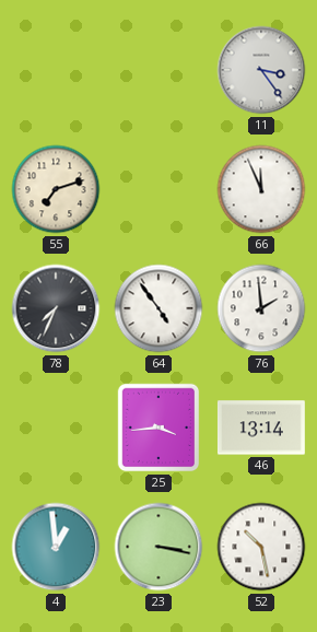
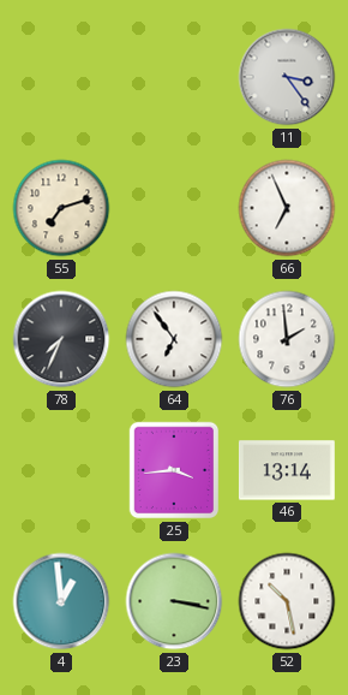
66: 11:56 -> 6:56
64: 4:54 -> 6:54
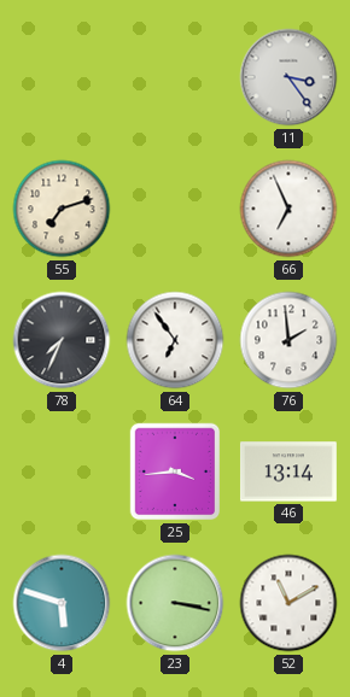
4: 12:59 -> 5:48
52: 10:28 -> 11:10
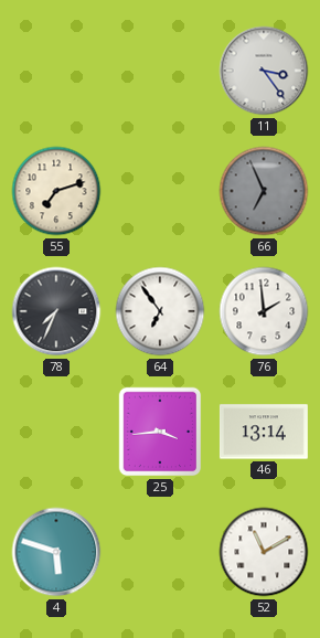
66 dial: white -> grey
23: 3:17 -> none
